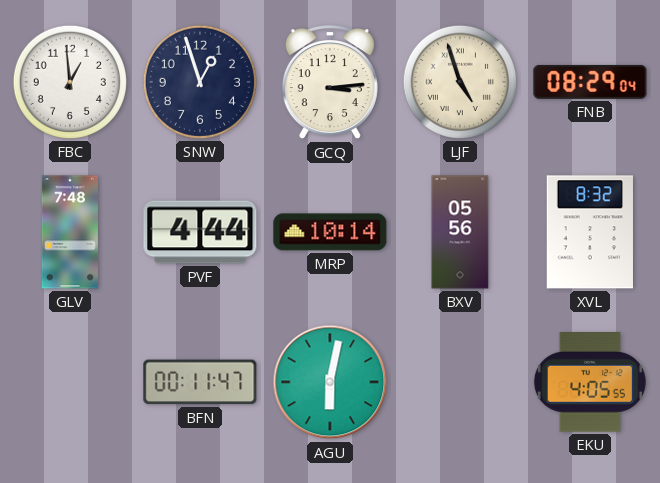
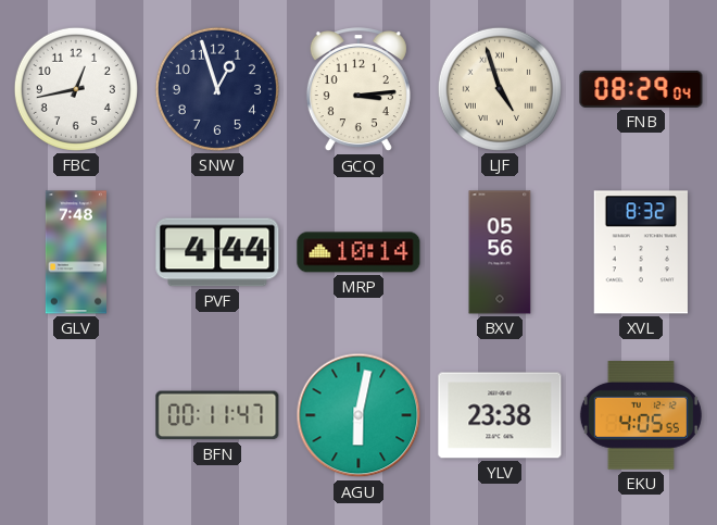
FBC: 12:59 -> 12:43
YLV: none -> 23:38
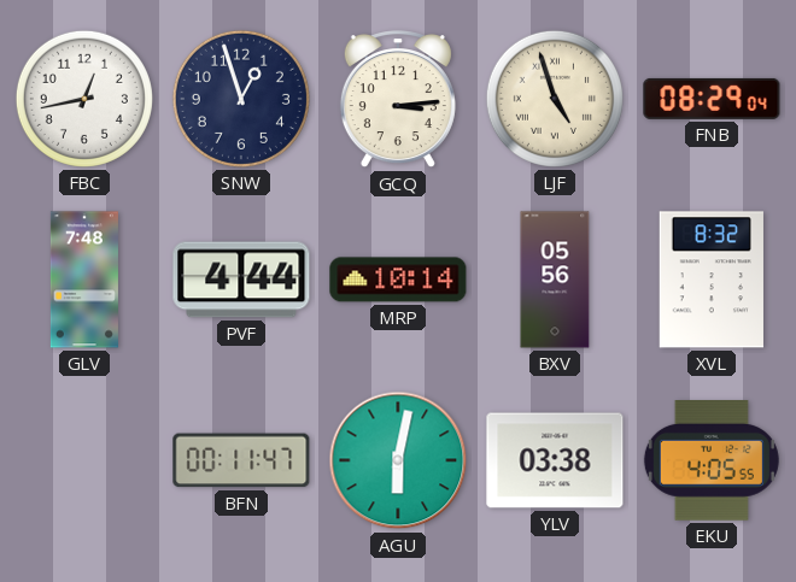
YLV: 23:38 -> 03:38
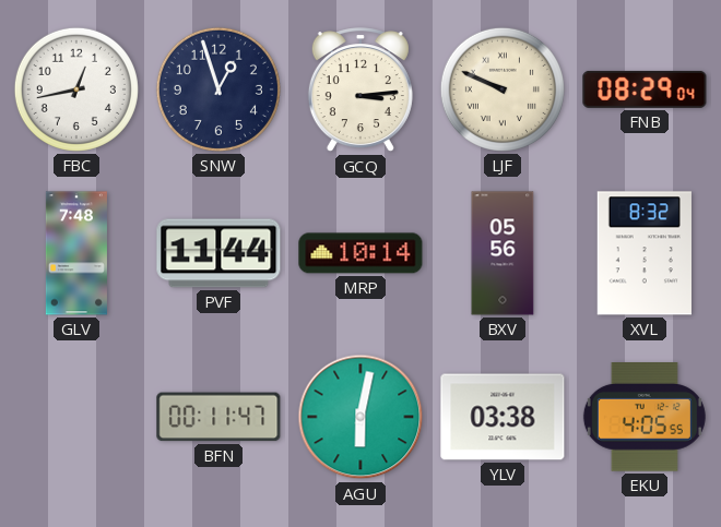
LJF: 4:57 -> 9:49
PVF: 4:44 -> 11:44
